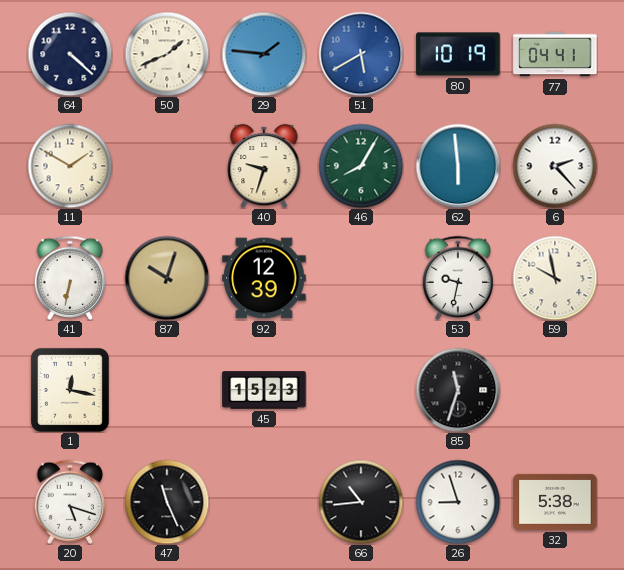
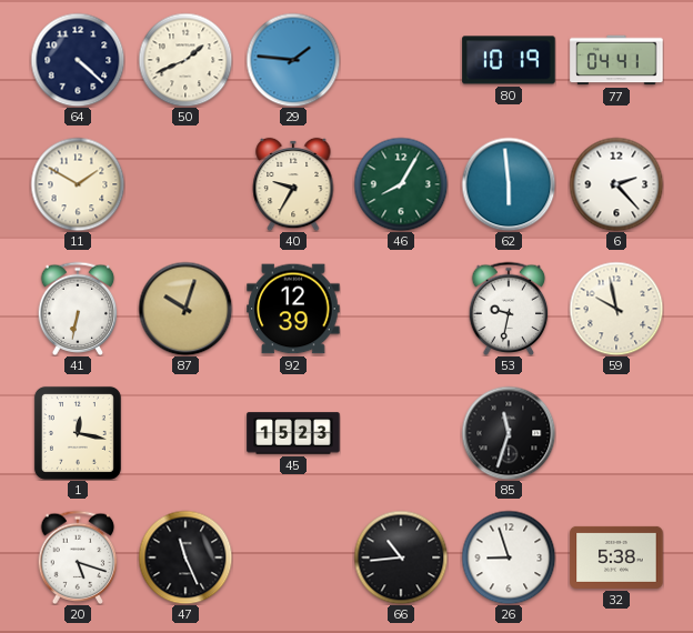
51: 5:40 -> none
40: 9:33 -> 9:35
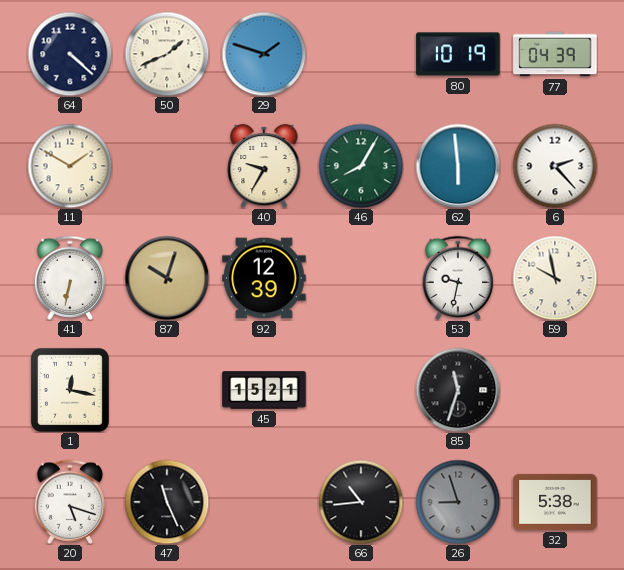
29: 1:46 -> 1:48
77: 04:41 -> 04:39
45: 15:23 -> 15:21
26 dial: white -> grey
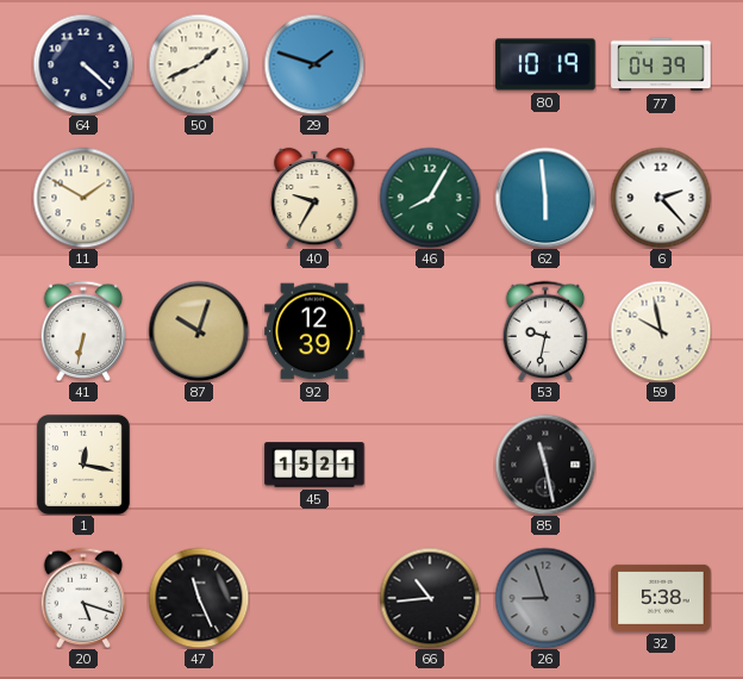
85: 11:33 -> 11:28
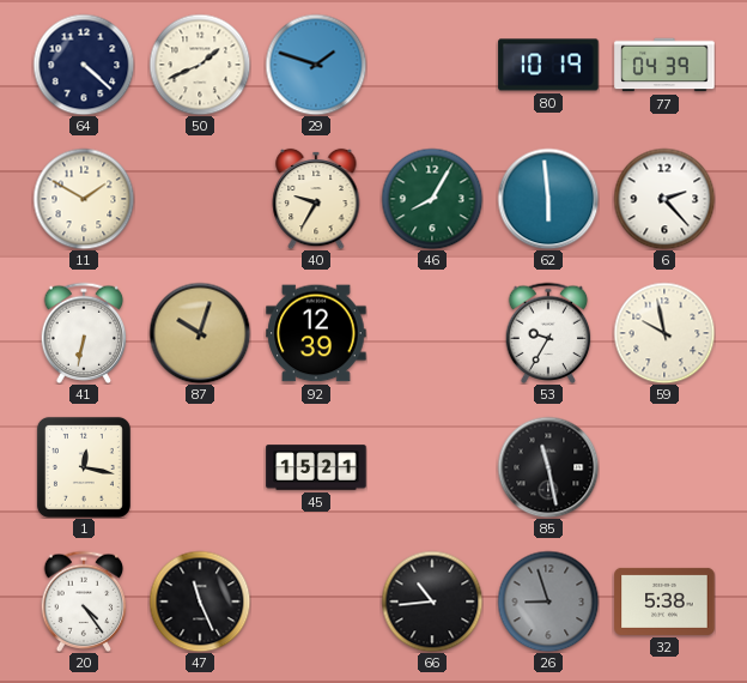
53: 9:32 -> 9:35
20: 5:18 -> 4:24
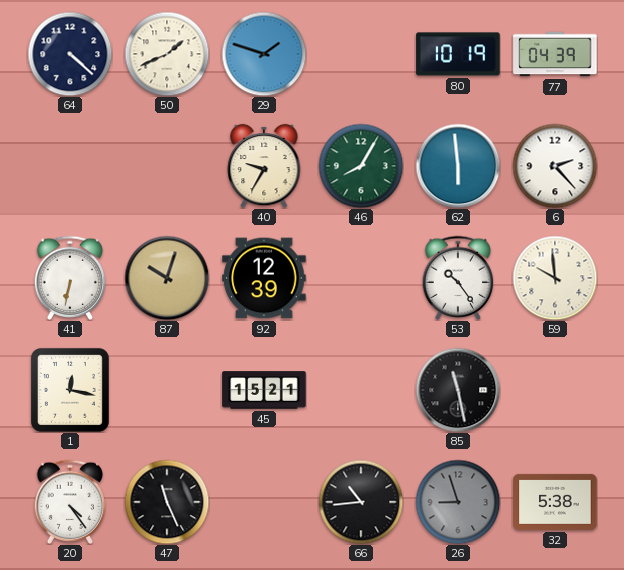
11: 1:50 -> none
53: 9:35 -> 10:24
59: 9:58 -> 9:59
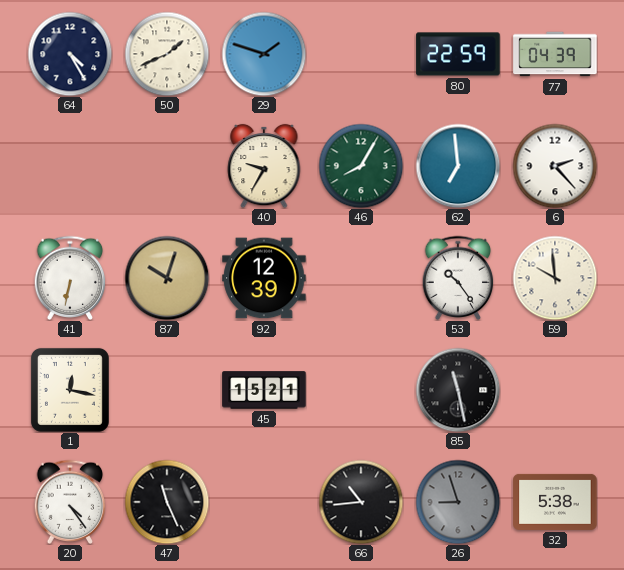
64: 4:22 -> 4:25
80: 10:19 -> 22:59
62: 5:59 -> 6:59
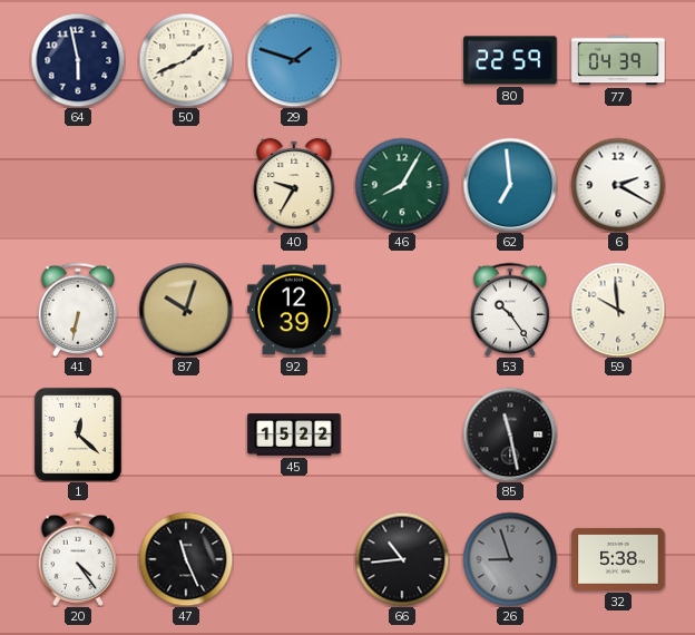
64: 4:25 -> 5:58
6: 2:23 -> 2:20
1: 12:17 -> 12:22
45: 15:21 -> 15:22
